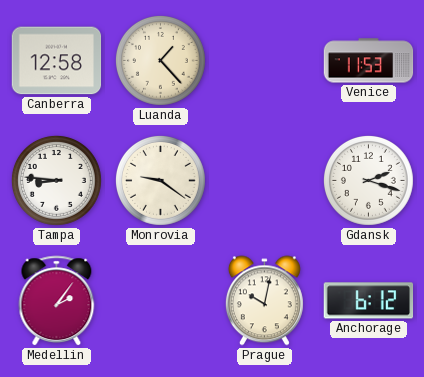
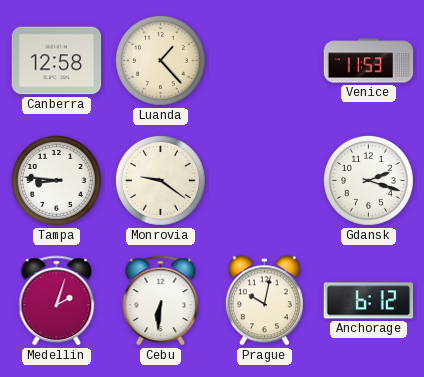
Medellin: 2:06 -> 2:03
Cebu: none -> 6:31
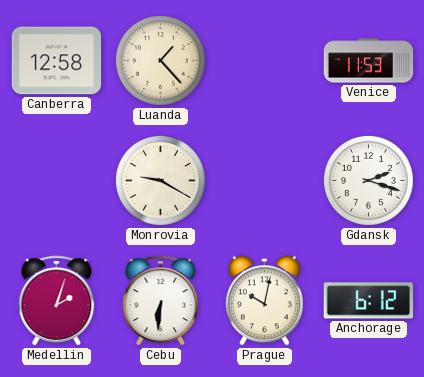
Tampa: 8:46 -> none
Monrovia: 9:21 -> 9:20
